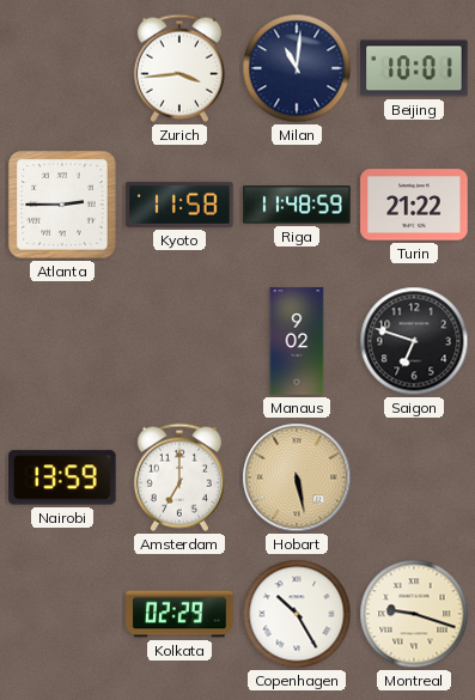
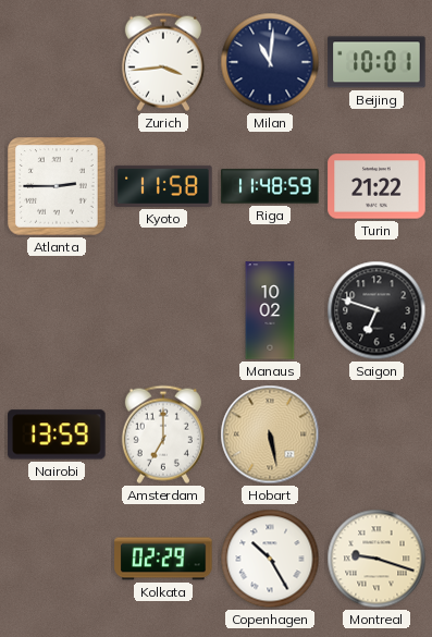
Manaus: 9:02 -> 10:02
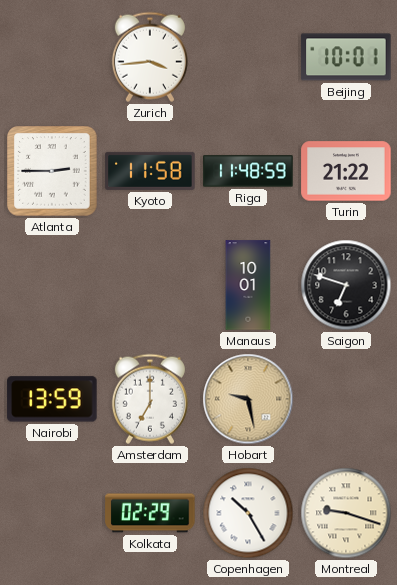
Milan: 11:01 -> none
Manaus: 10:02 -> 10:01
Hobart: 5:28 -> 9:28
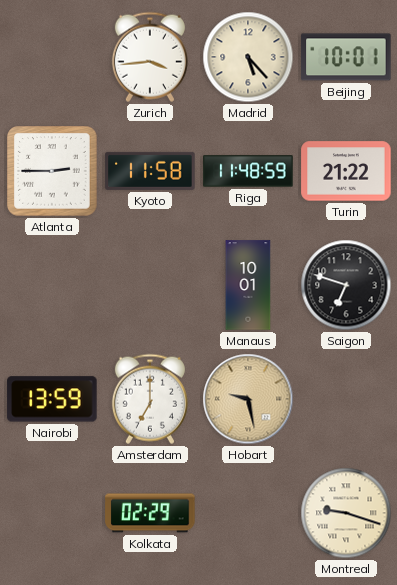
Madrid: none -> 5:23
Copenhagen: 10:25 -> none
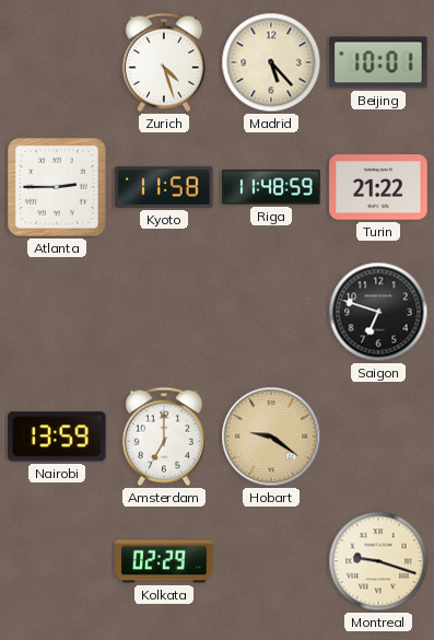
Zurich: 3:44 -> 4:27
Manaus: 10:01 -> none
Hobart: 9:28 -> 9:21
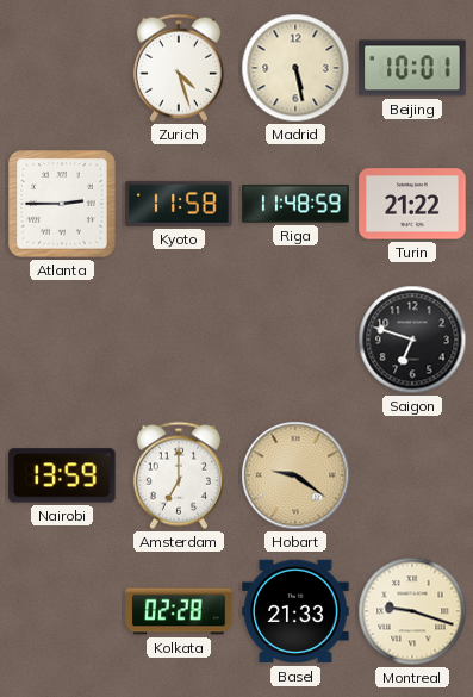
Madrid: 5:23 -> 5:28
Kolkata: 02:29 -> 02:28
Basel: none -> 21:33
